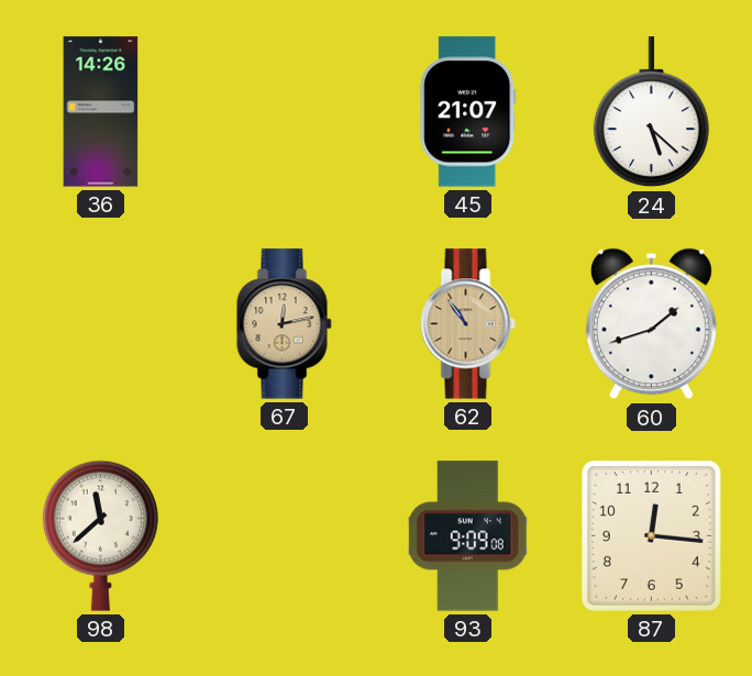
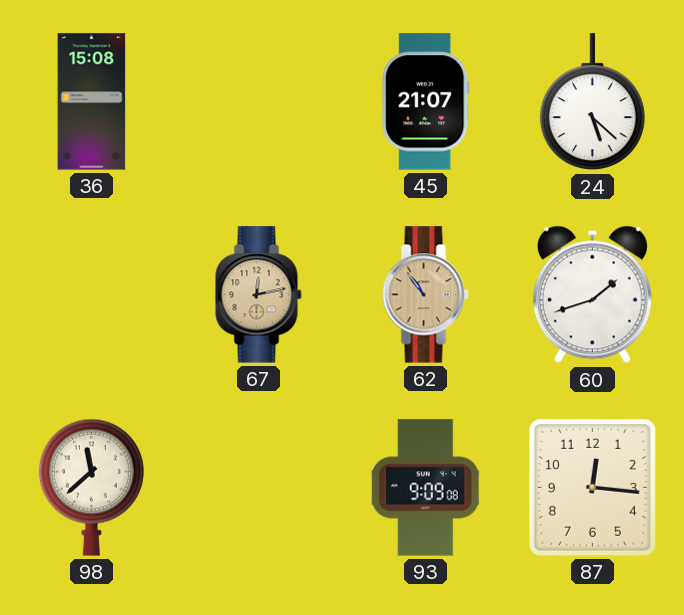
36: 14:26 -> 15:08
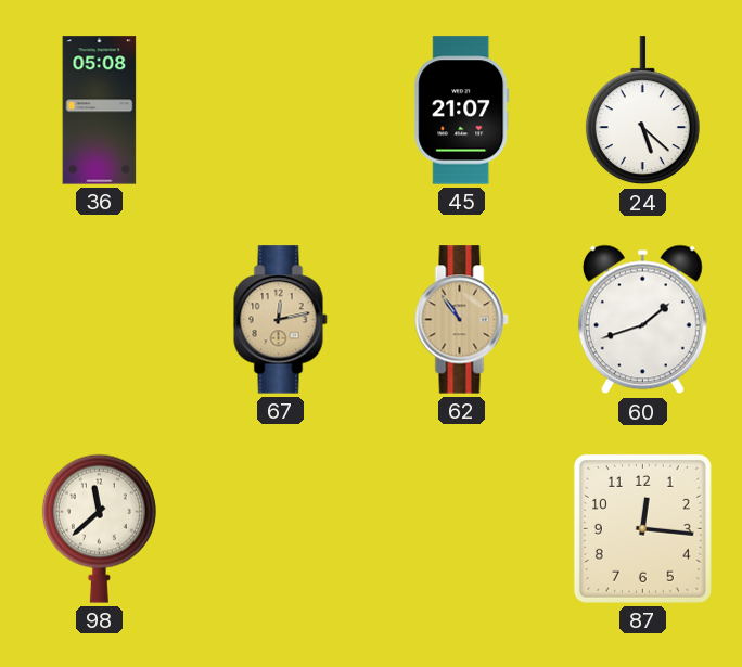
36: 15:08 -> 05:08
93: 9:09 -> none
